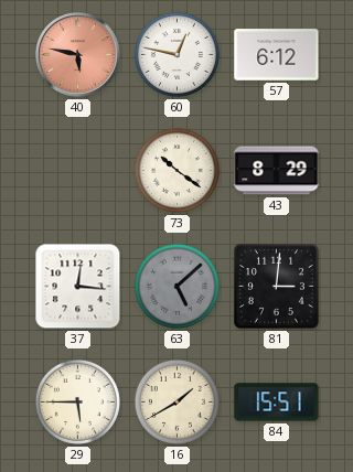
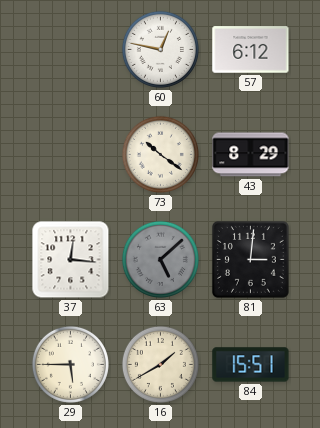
40: 5:47 -> none
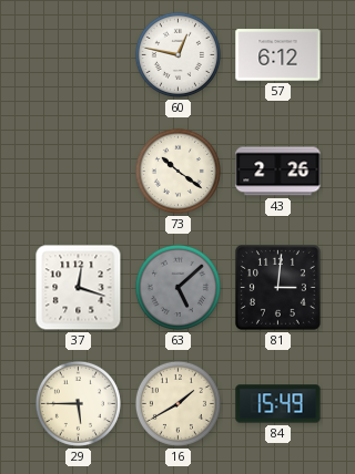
43: 8:29 -> 2:26
37: 12:16 -> 12:18
84: 15:51 -> 15:49
